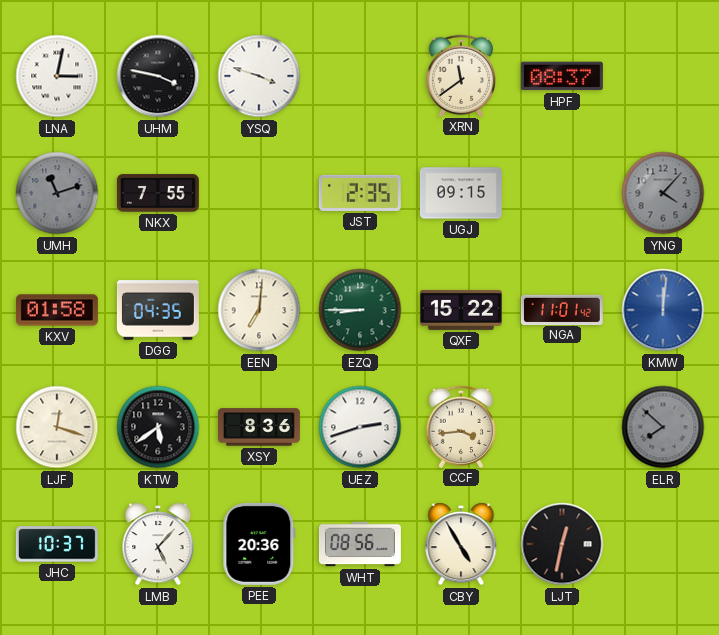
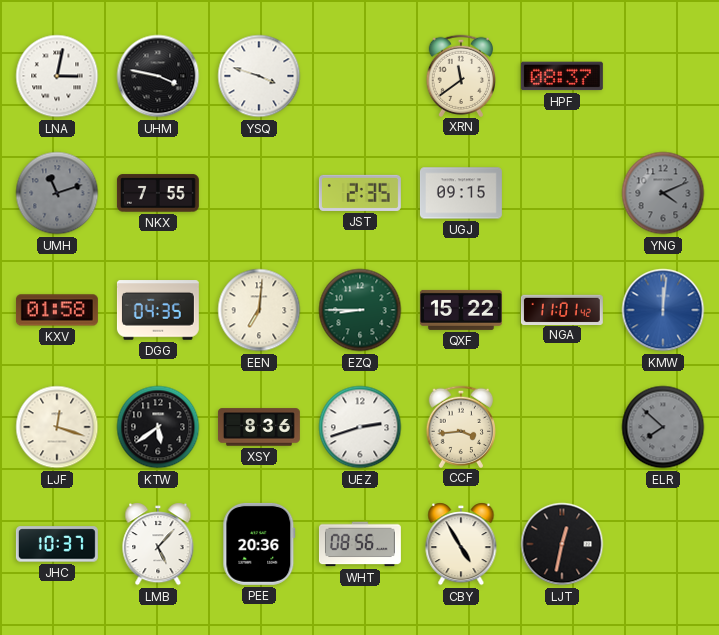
YNG: 4:07 -> 4:11
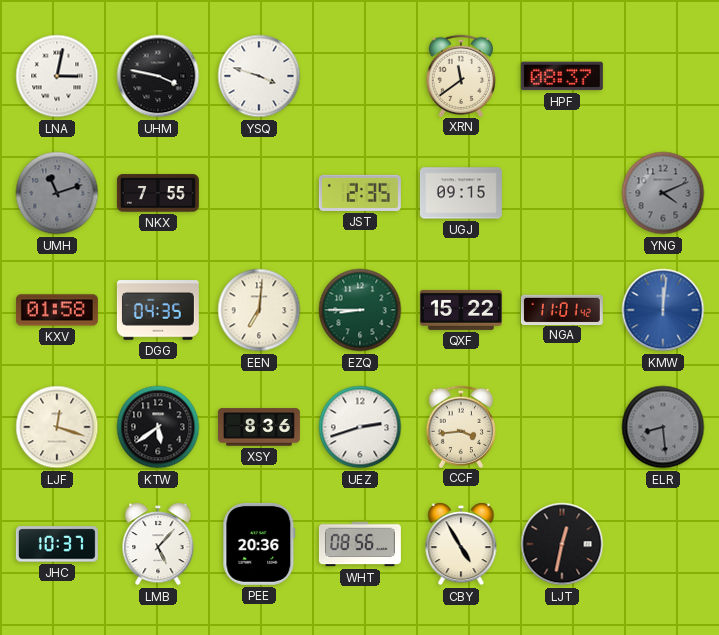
ELR: 7:52 -> 8:29
